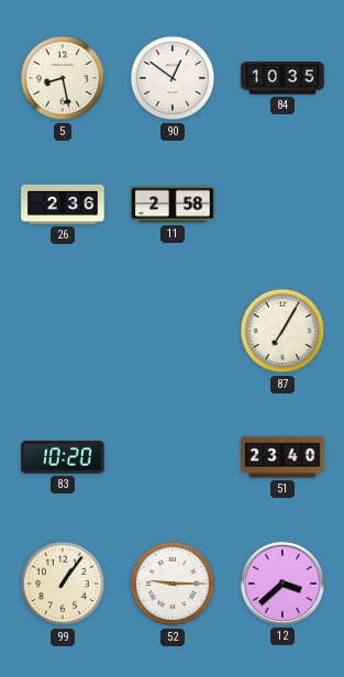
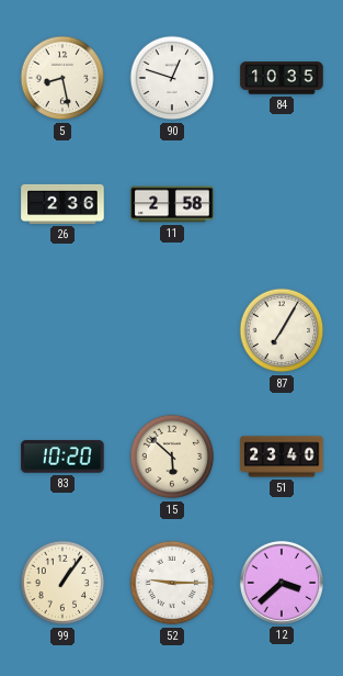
90: 12:51 -> 12:48
15: none -> 5:52
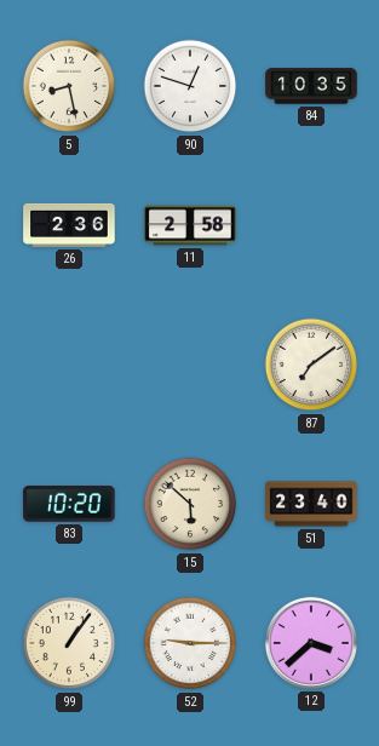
87: 7:05 -> 7:09
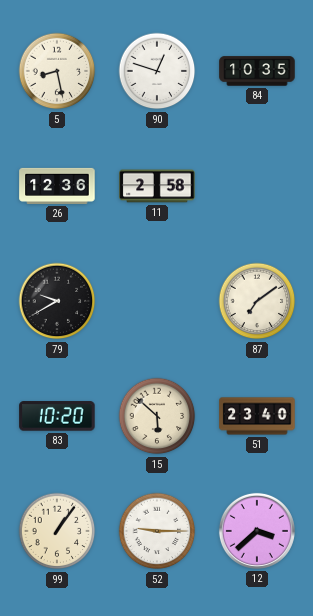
26: 2:36 -> 12:36
79: none -> 9:40
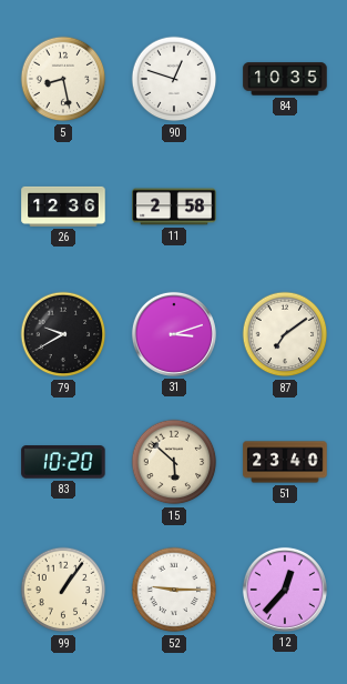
31: none -> 3:12
12: 3:38 -> 12:37
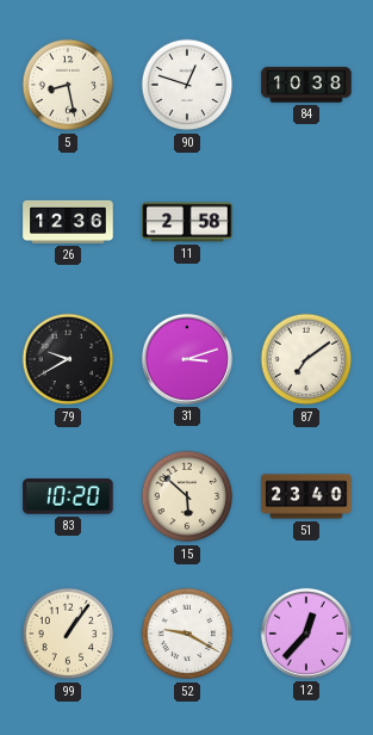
84: 10:35 -> 10:38
52: 9:15 -> 9:20
